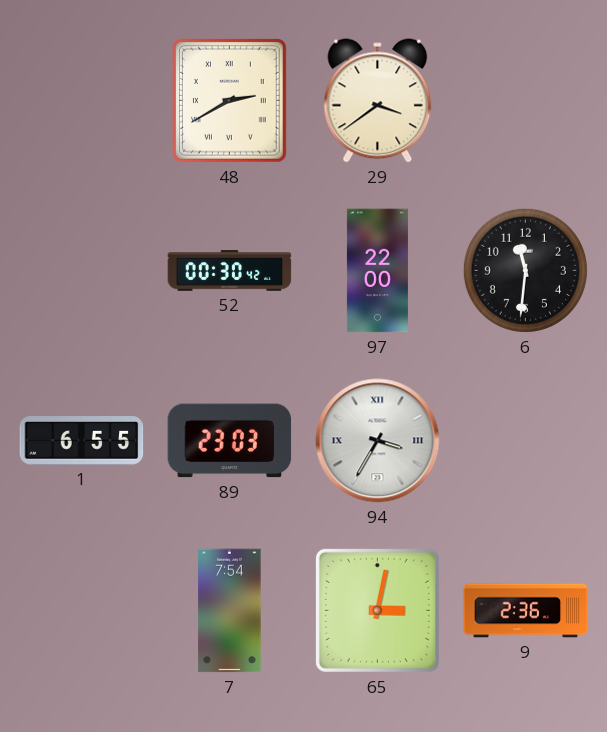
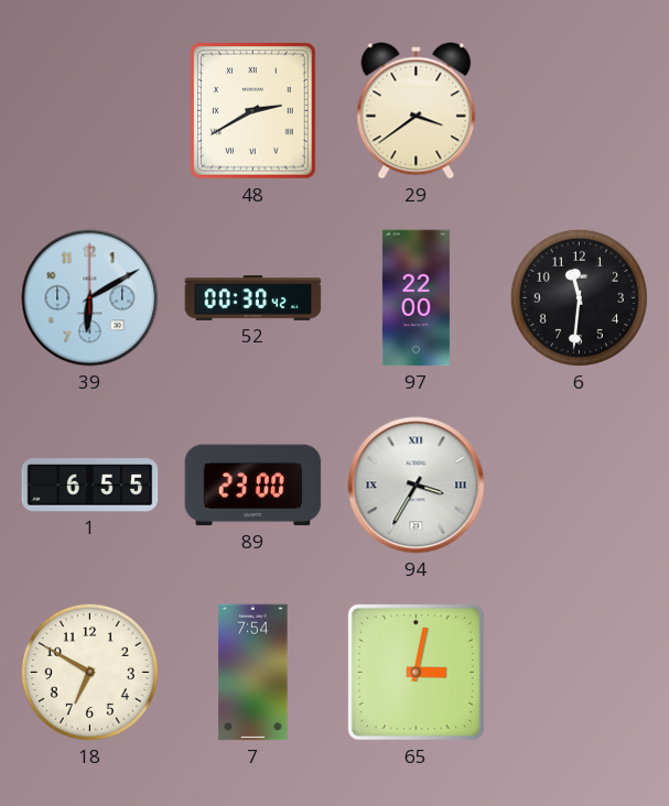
39: none -> 6:10
89: 23:03 -> 23:00
18: none -> 6:50
9: 2:36 -> none
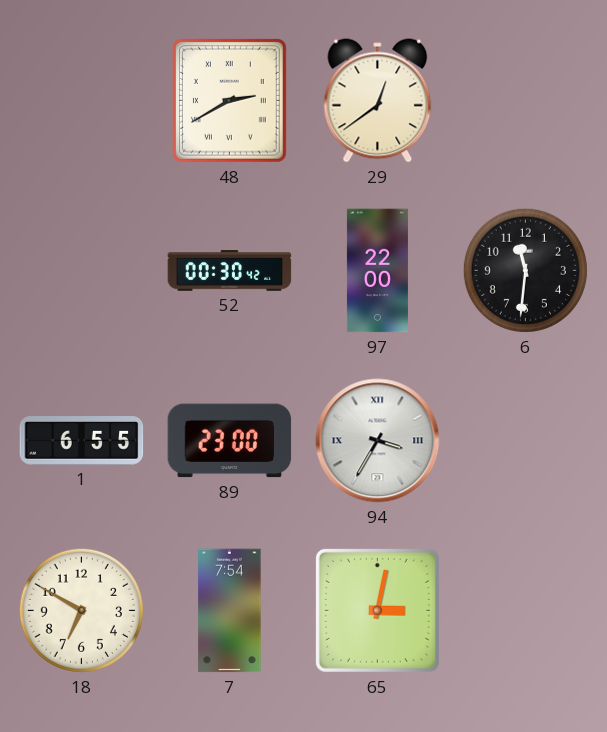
29: 3:39 -> 12:39
39: 6:10 -> none
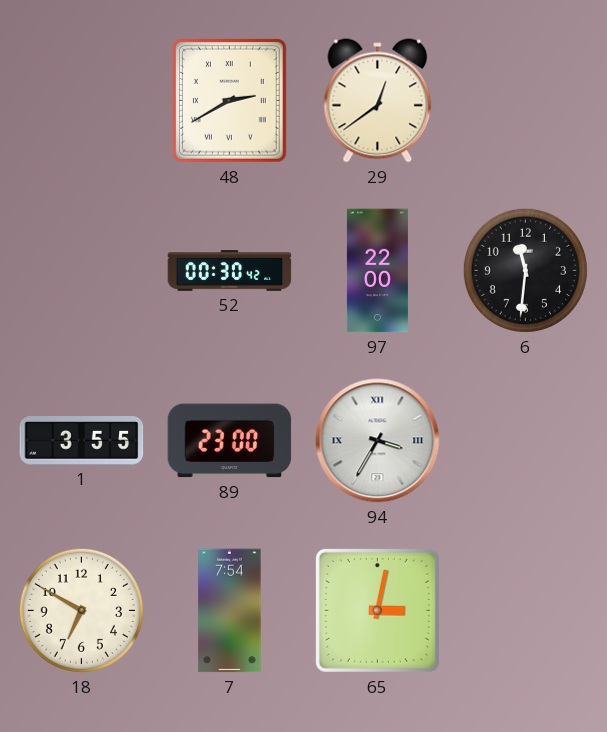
1: 6:55 -> 3:55
